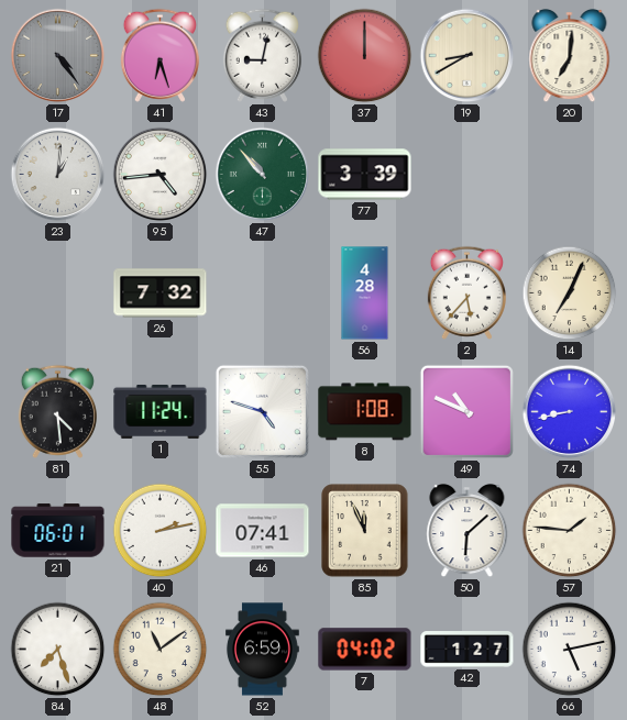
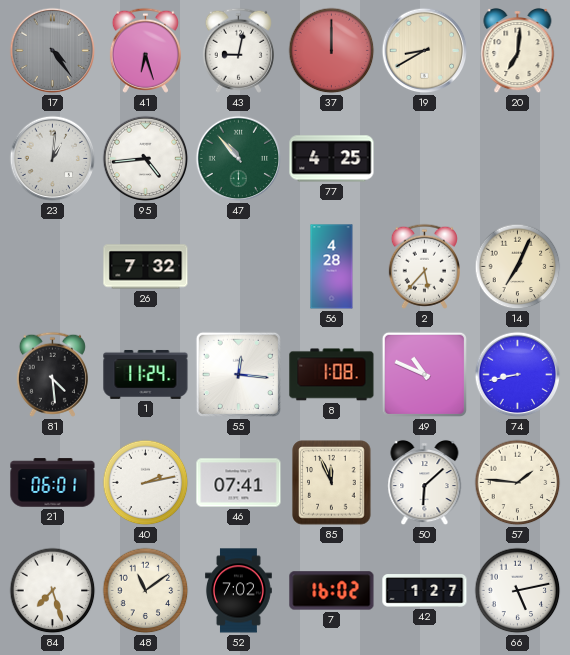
77: 3:39 -> 4:25
55: 4:48 -> 12:16
52: 6:59 -> 7:02
7: 04:02 -> 16:02
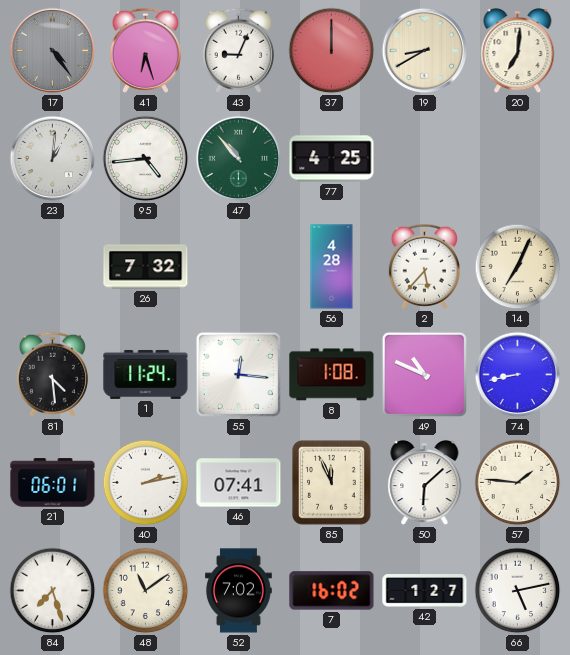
43: 9:02 -> 9:04
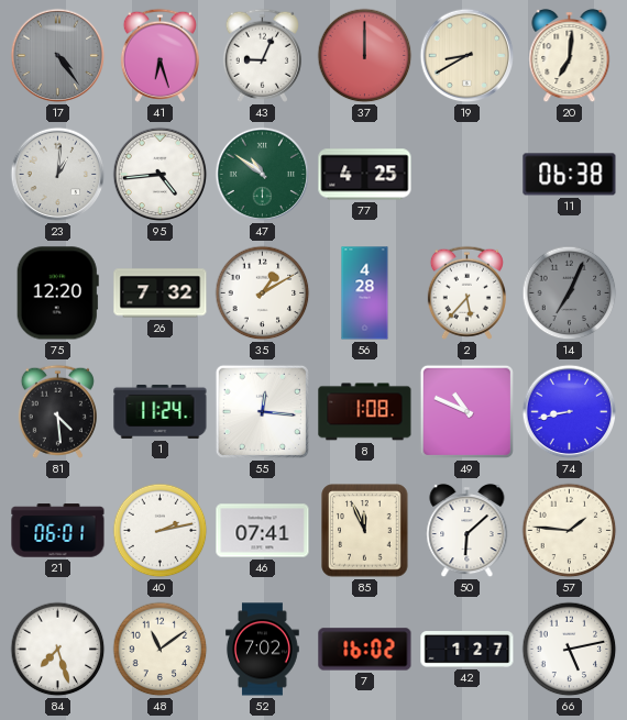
47: 10:53 -> 10:51
11: none -> 06:38
75: none -> 12:20
35: none -> 1:10
14 dial: cream -> grey
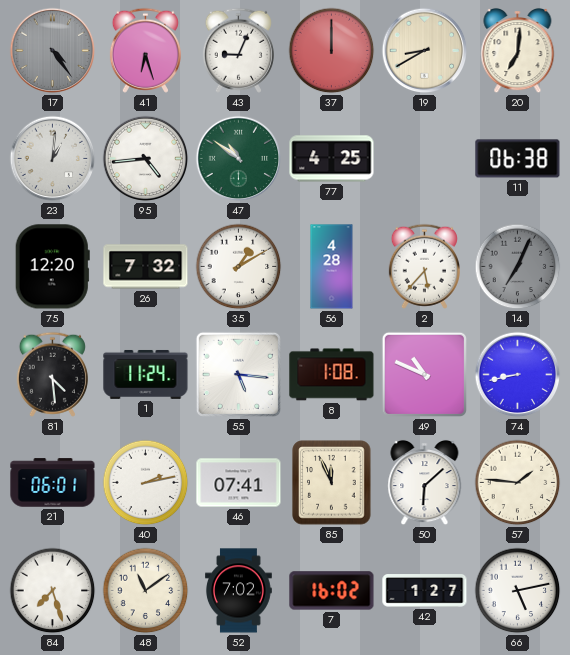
55: 12:16 -> 5:16
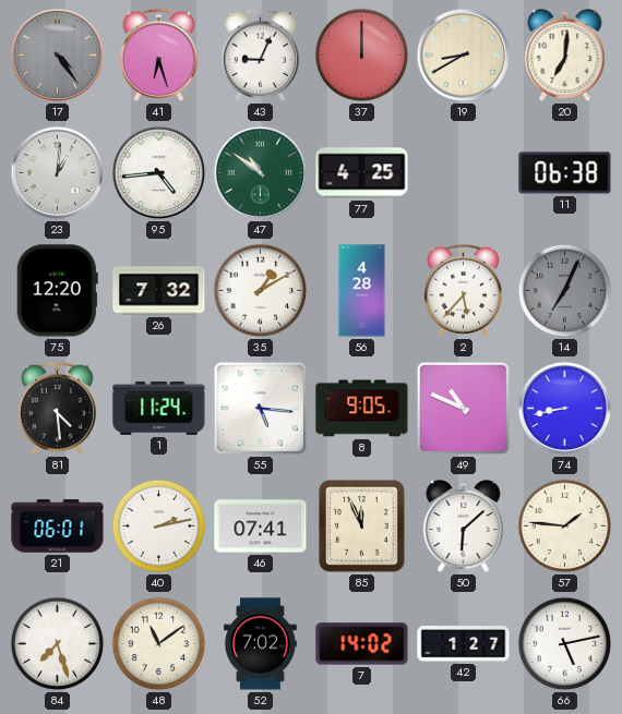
8: 1:08 -> 9:05
7: 16:02 -> 14:02
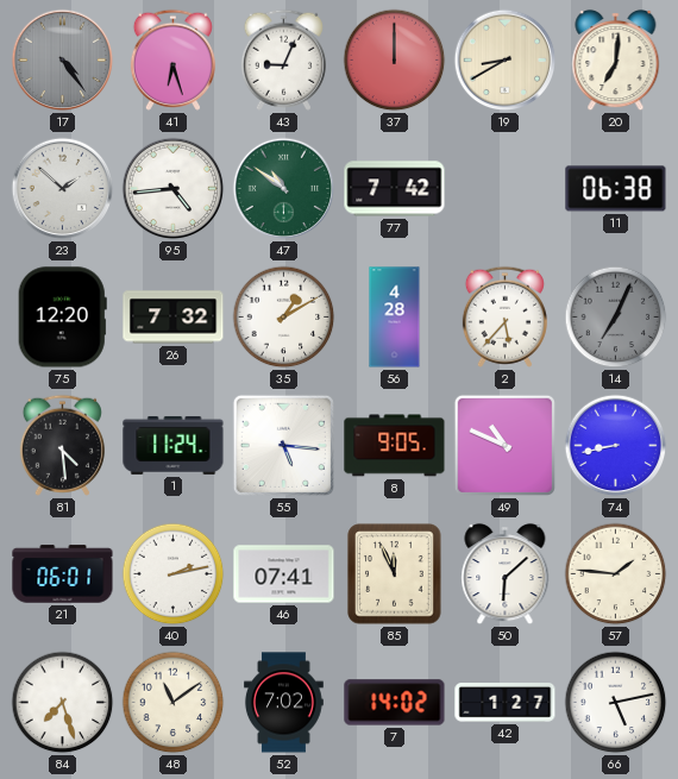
23: 1:01 -> 1:52
77: 4:25 -> 7:42
